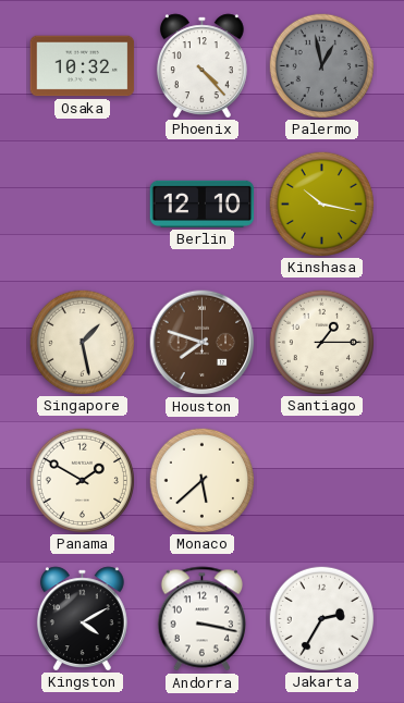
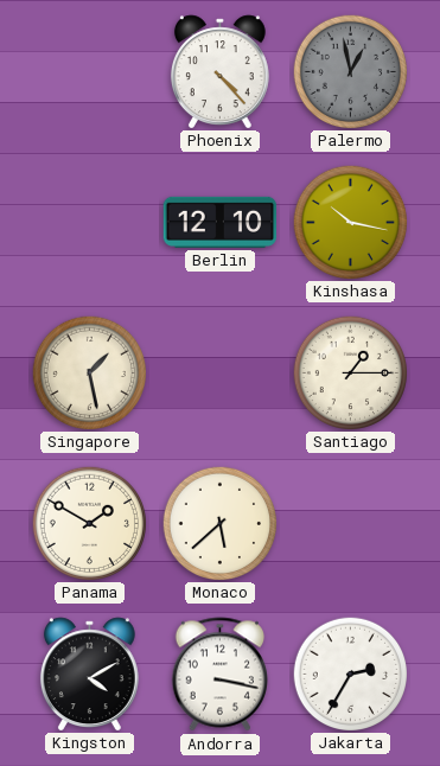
Osaka: 10:32 -> none
Houston: 7:48 -> none
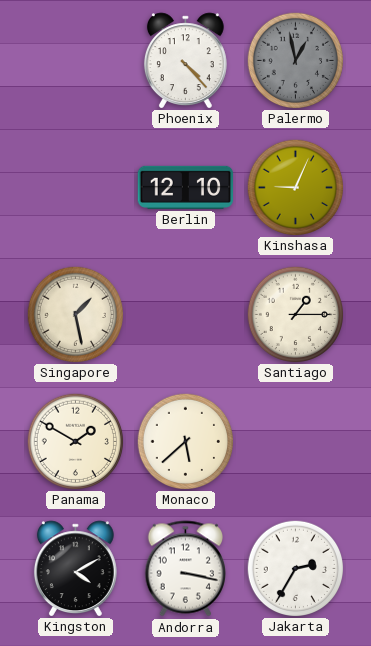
Kinshasa: 10:17 -> 9:04
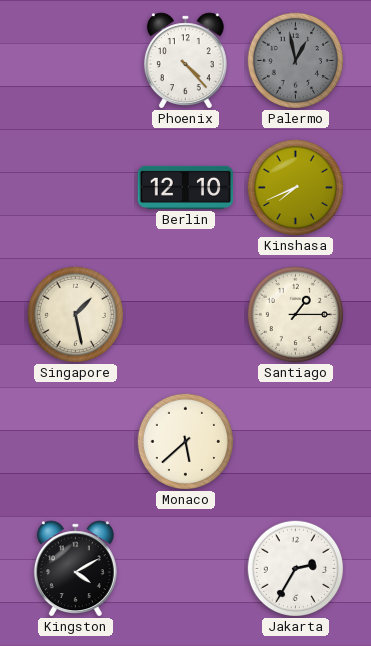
Kinshasa: 9:04 -> 7:41
Panama: 1:50 -> none
Andorra: 3:17 -> none
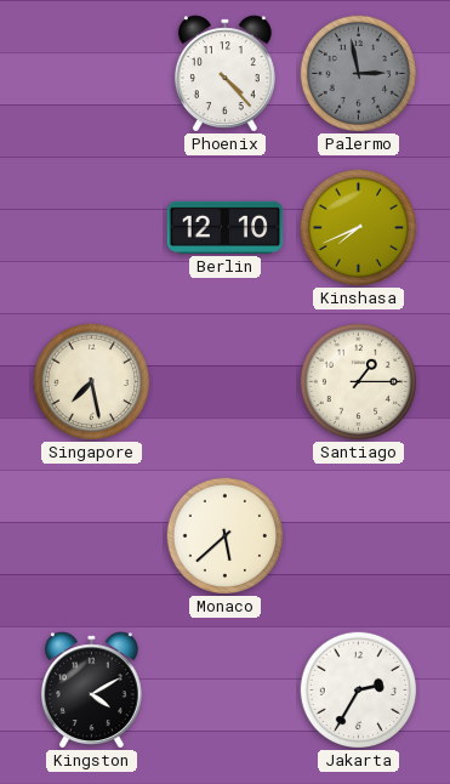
Palermo: 12:58 -> 2:58
Singapore: 1:28 -> 7:28
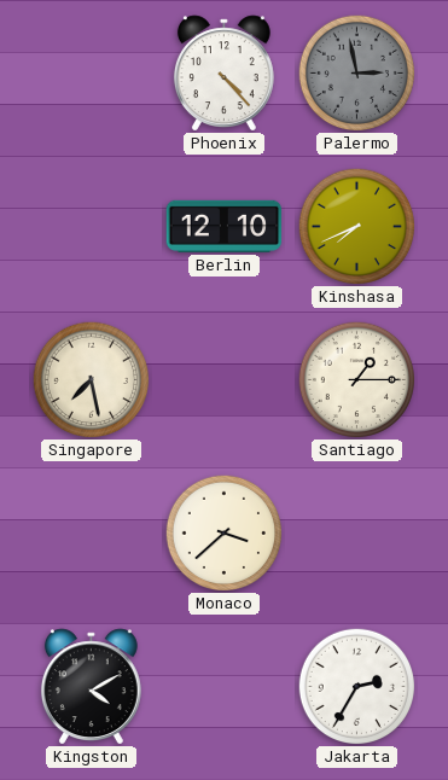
Monaco: 5:38 -> 3:38
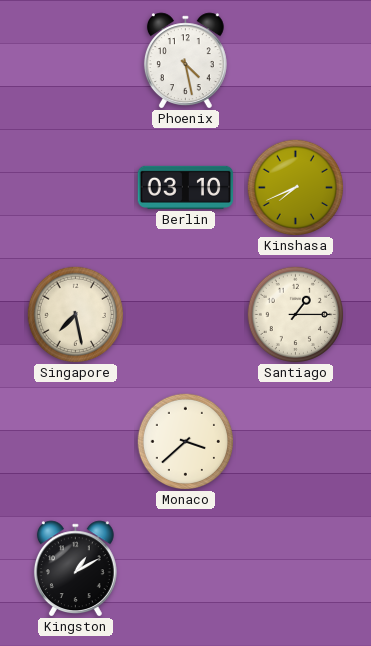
Phoenix: 4:23 -> 4:28
Palermo: 2:58 -> none
Berlin: 12:10 -> 03:10
Kingston: 4:10 -> 1:10
Jakarta: 2:35 -> none
